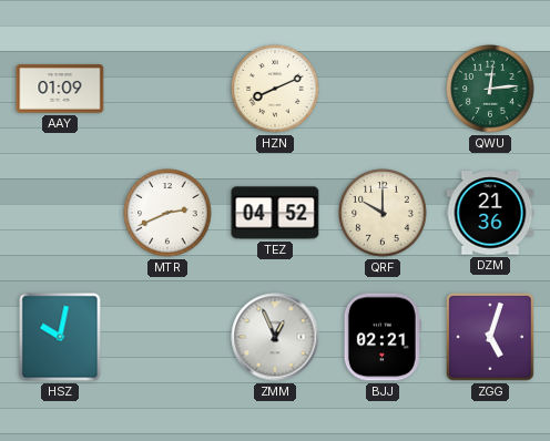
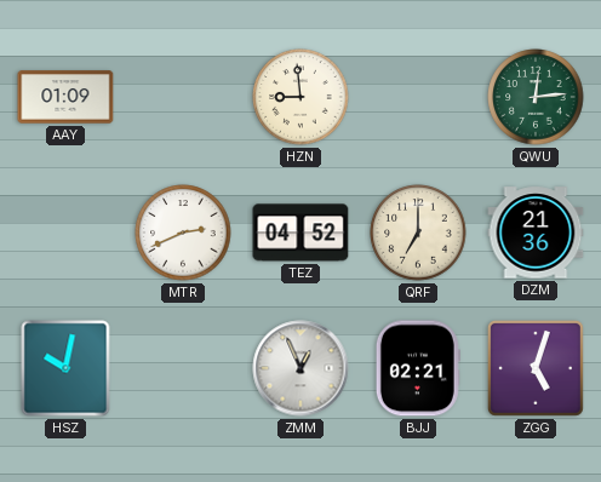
HZN: 8:11 -> 8:59
QRF: 10:00 -> 7:00
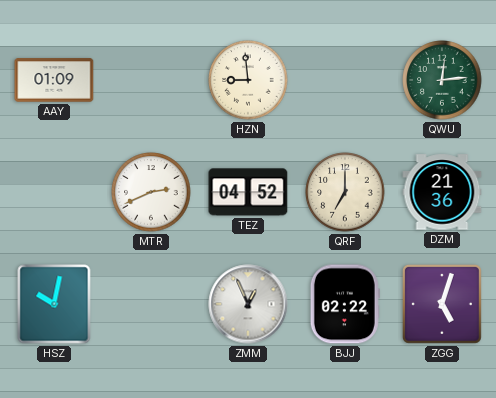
BJJ: 02:21 -> 02:22
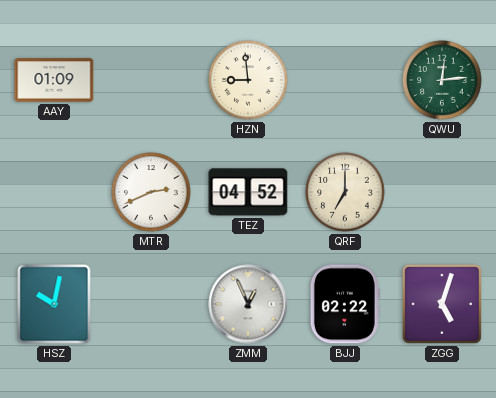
DZM: 21:36 -> none
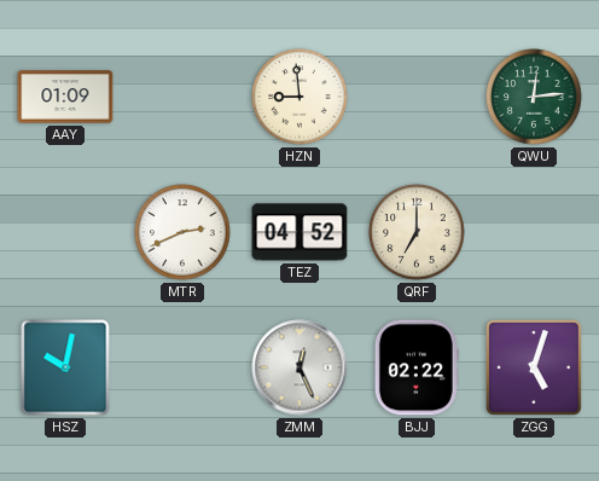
ZMM: 12:56 -> 12:26
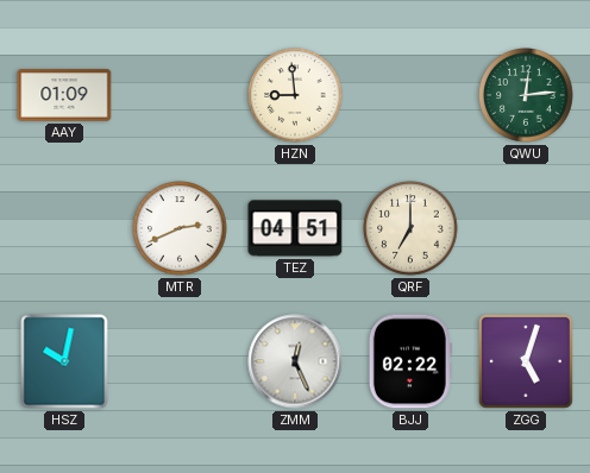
TEZ: 04:52 -> 04:51
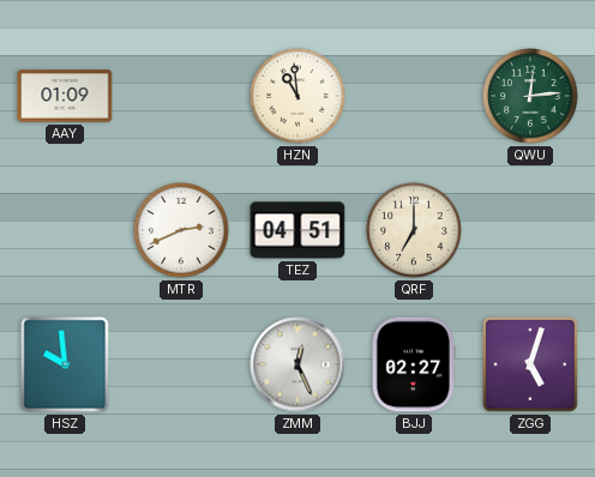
HZN: 8:59 -> 10:59
HSZ: 10:02 -> 9:59
BJJ: 02:22 -> 02:27
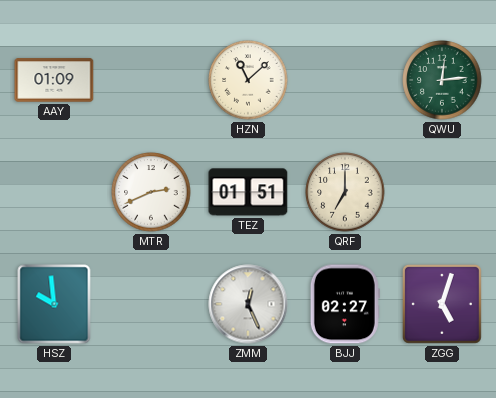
HZN: 10:59 -> 11:08
TEZ: 04:51 -> 01:51
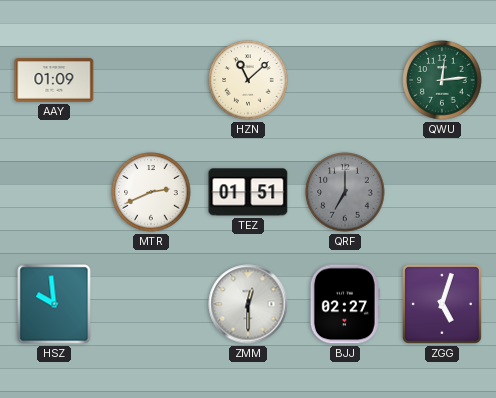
QRF dial: cream -> grey
ZMM: 12:26 -> 12:30
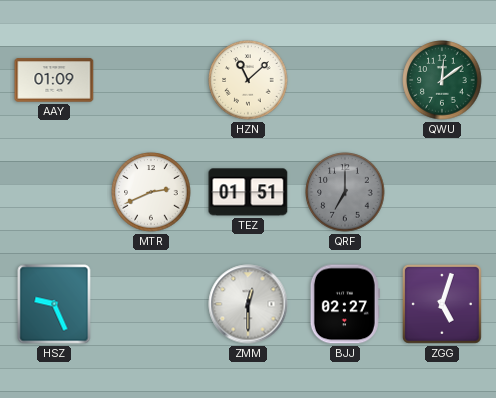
QWU: 12:14 -> 12:09
HSZ: 9:59 -> 9:26
